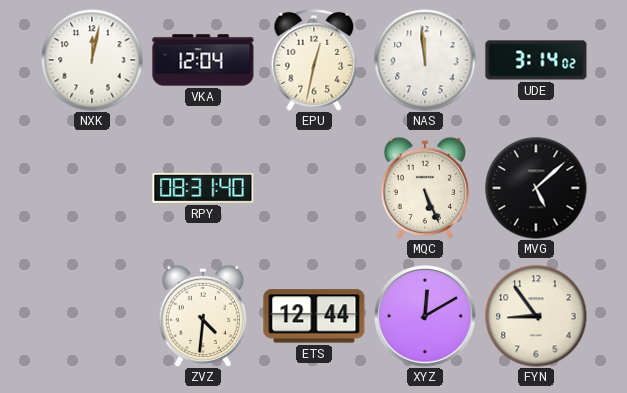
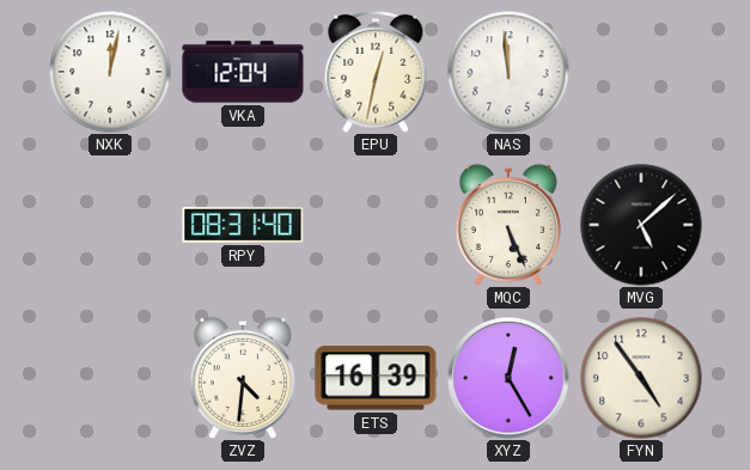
UDE: 3:14 -> none
ETS: 12:44 -> 16:39
XYZ: 12:10 -> 12:25
FYN: 8:54 -> 4:54
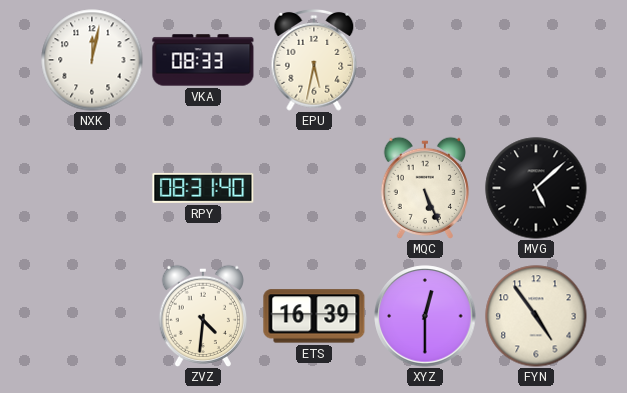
VKA: 12:04 -> 08:33
EPU: 12:32 -> 5:32
NAS: 11:59 -> none
XYZ: 12:25 -> 12:30
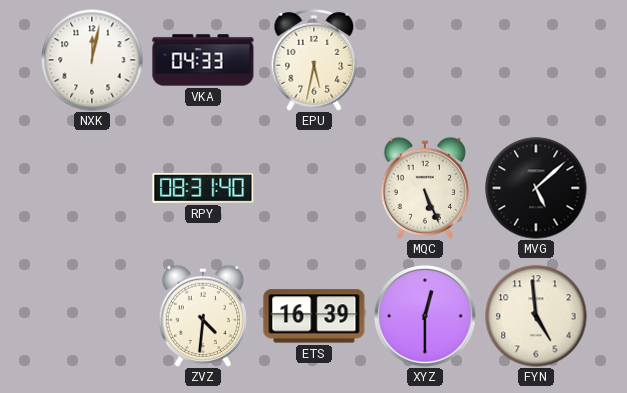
VKA: 08:33 -> 04:33
FYN: 4:54 -> 4:59
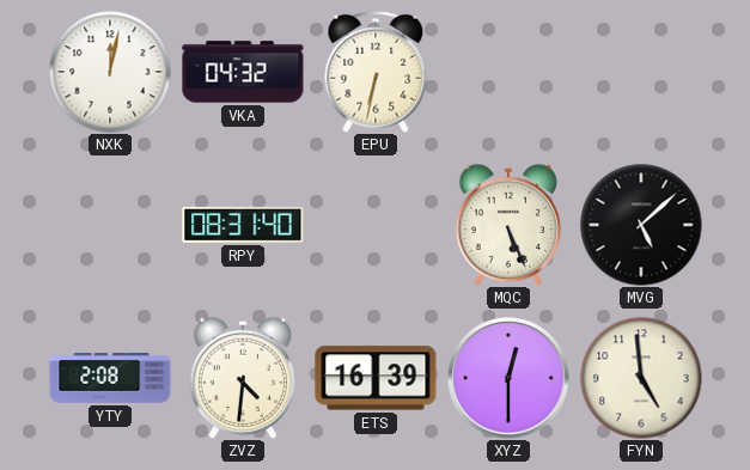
VKA: 04:33 -> 04:32
EPU: 5:32 -> 6:32
YTY: none -> 2:08
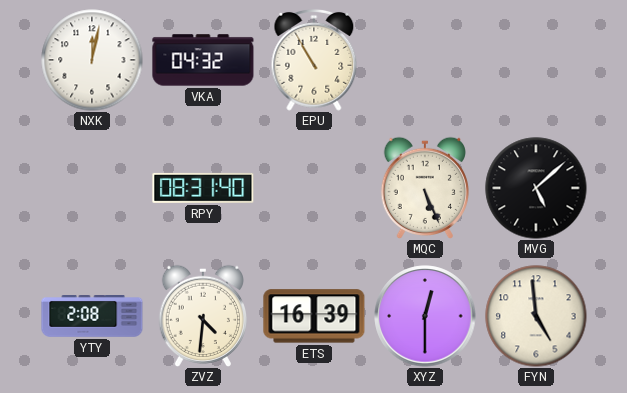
EPU: 6:32 -> 10:55
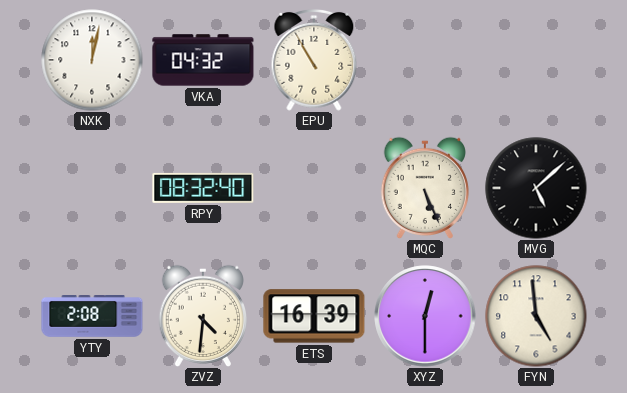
RPY: 08:31 -> 08:32
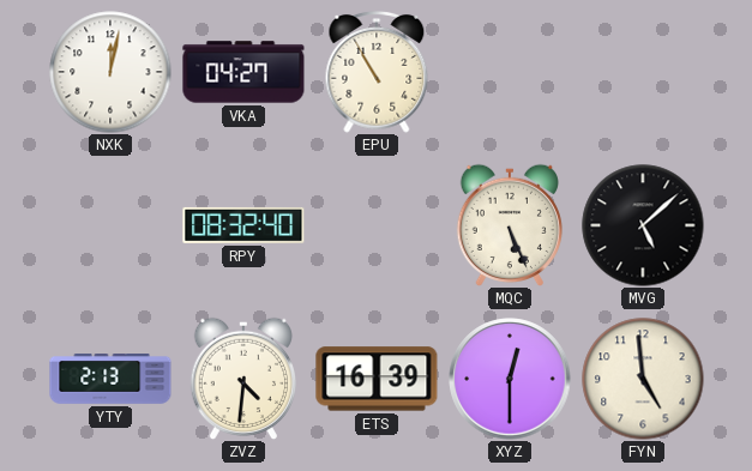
VKA: 04:32 -> 04:27
YTY: 2:08 -> 2:13
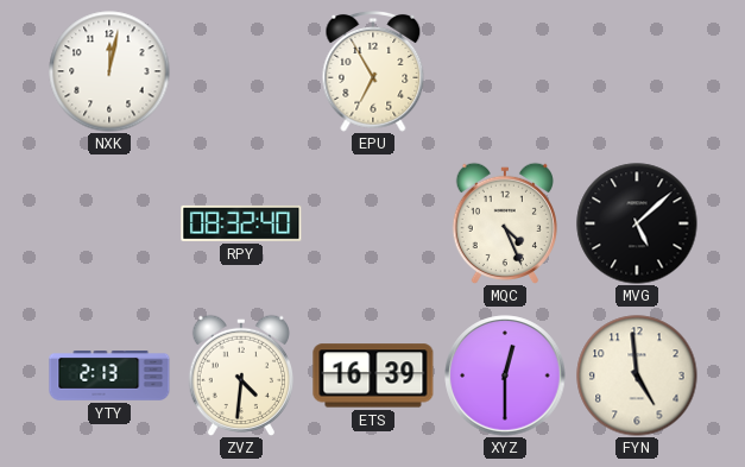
VKA: 04:27 -> none
EPU: 10:55 -> 6:55
MQC: 5:26 -> 4:26
